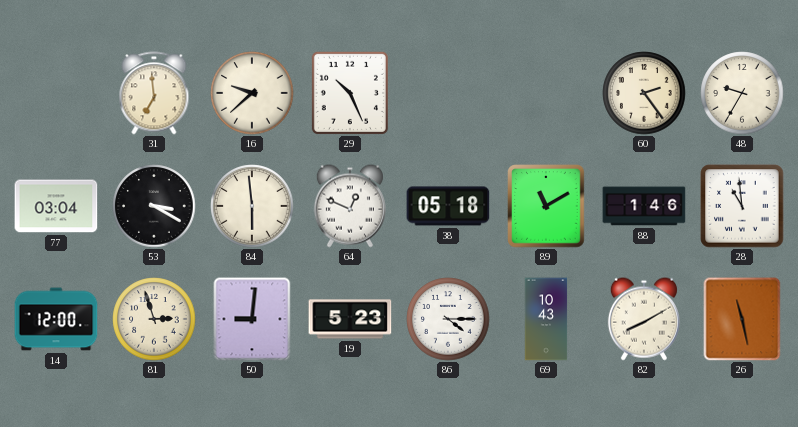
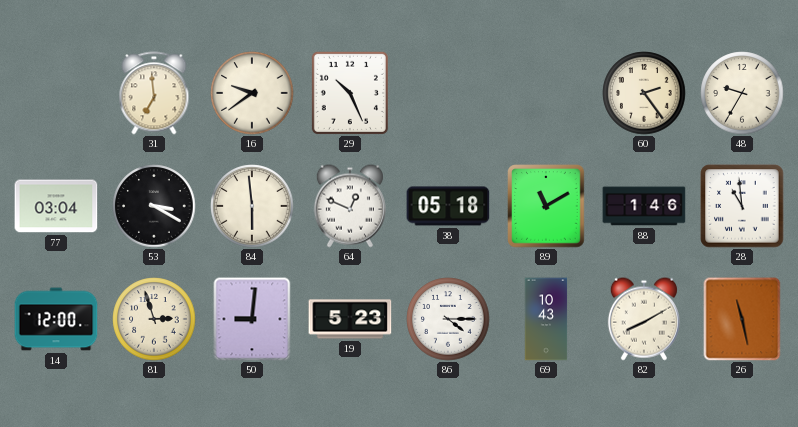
16: 9:38 -> 9:39
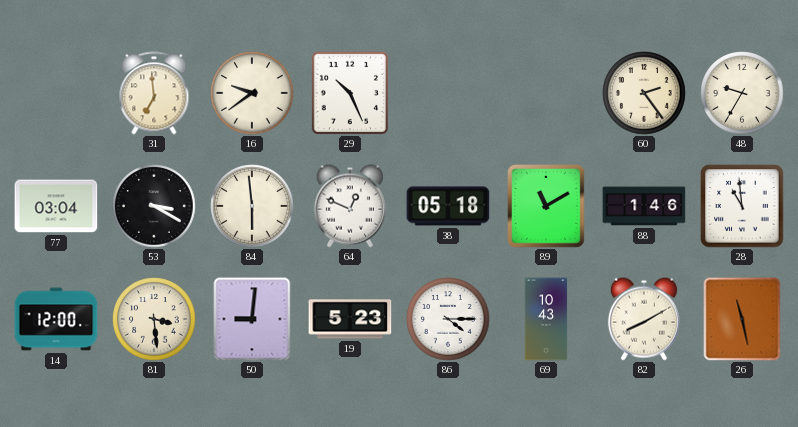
81: 2:57 -> 3:29
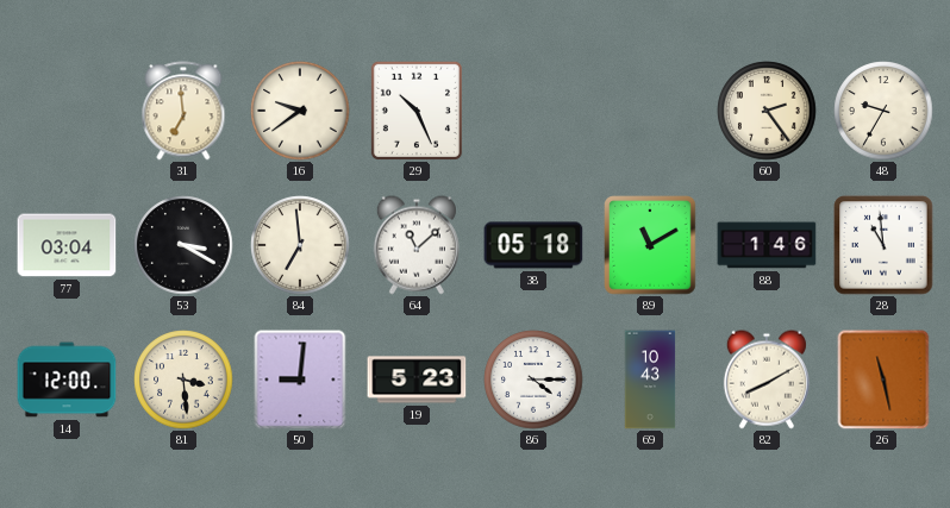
84: 5:59 -> 6:59
64: 12:49 -> 11:08
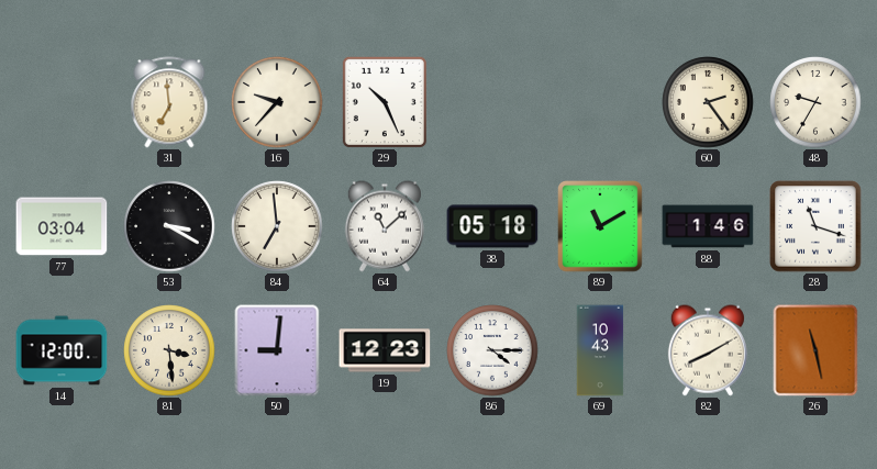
16: 9:39 -> 9:37
28: 10:59 -> 11:18
19: 5:23 -> 12:23
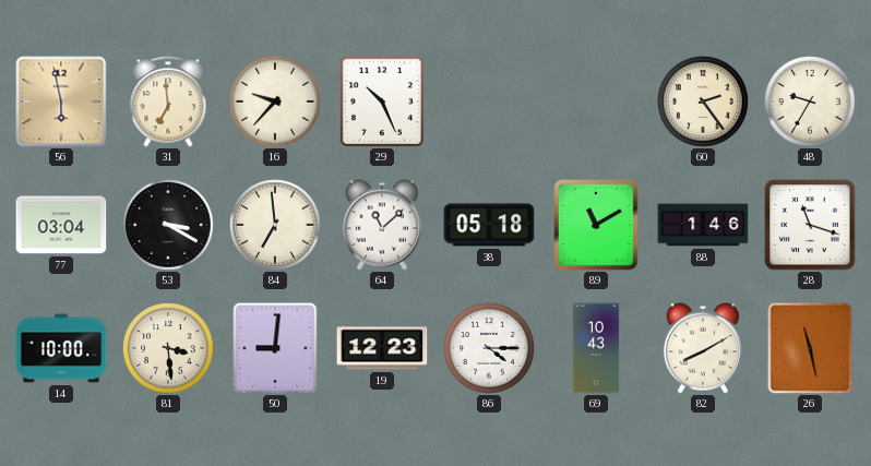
56: none -> 5:58
14: 12:00 -> 10:00
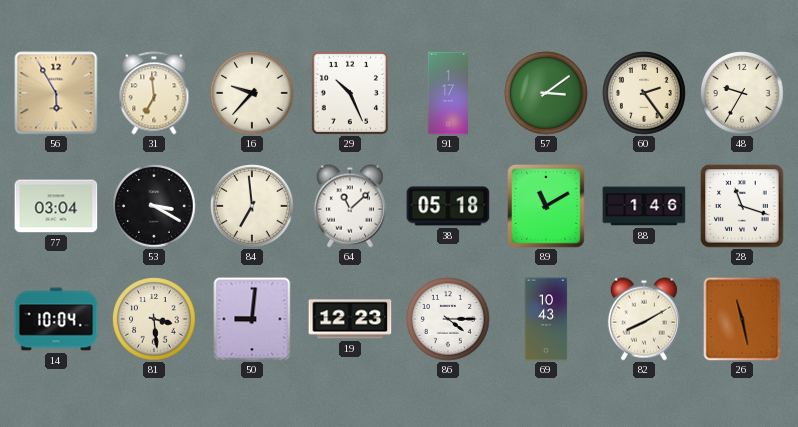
56: 5:58 -> 5:55
91: none -> 1:17
57: none -> 3:09
14: 10:00 -> 10:04
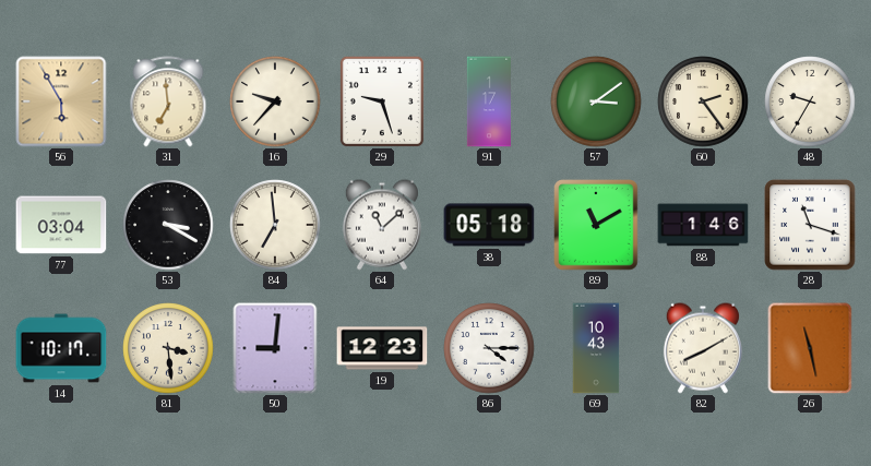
29: 10:26 -> 9:27
14: 10:04 -> 10:17
